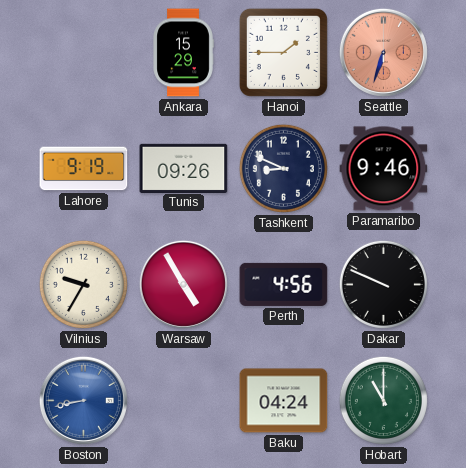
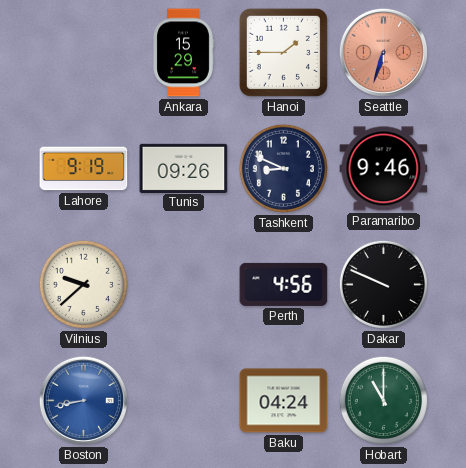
Vilnius: 9:35 -> 9:38
Warsaw: 4:55 -> none
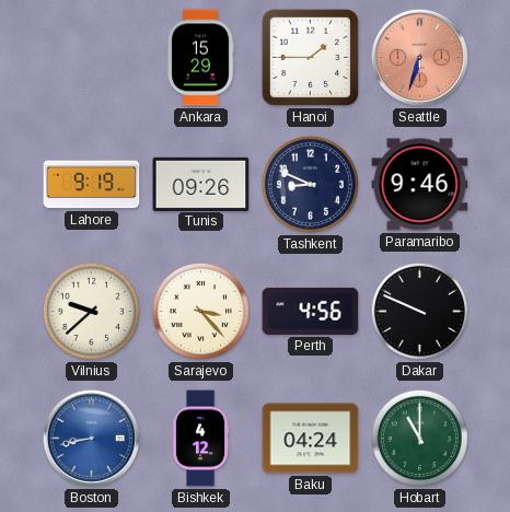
Sarajevo: none -> 3:23
Bishkek: none -> 4:12
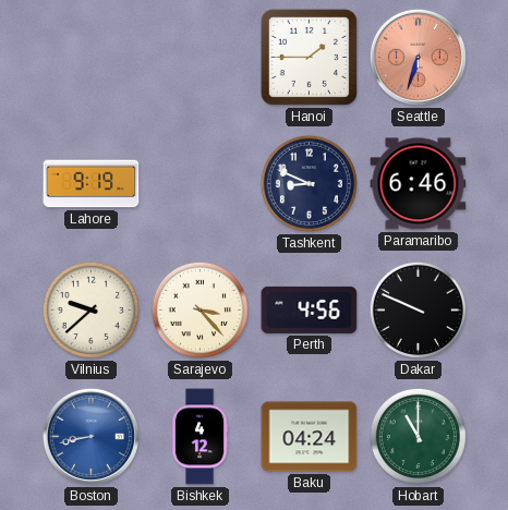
Ankara: 15:29 -> none
Tunis: 09:26 -> none
Paramaribo: 9:46 -> 6:46
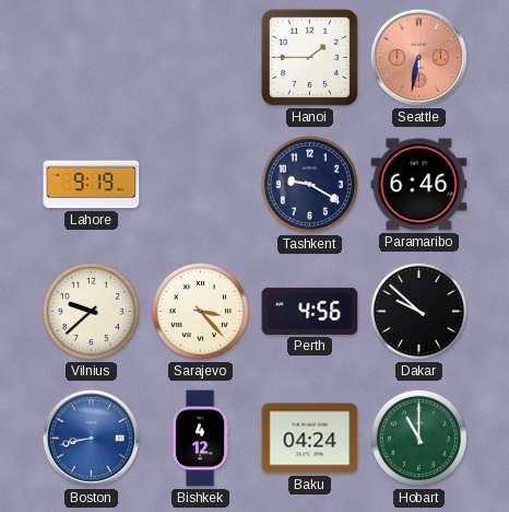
Seattle: 6:33 -> 6:32
Tashkent: 8:49 -> 9:20
Dakar: 9:49 -> 9:52
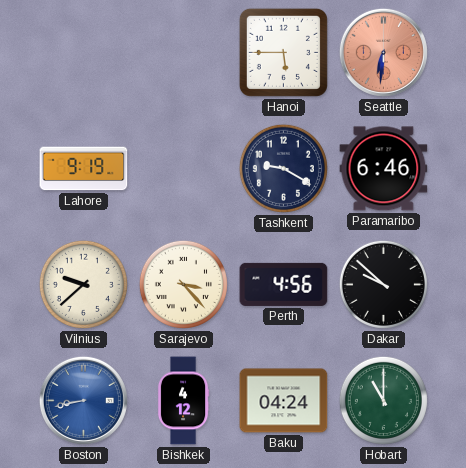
Hanoi: 1:45 -> 5:45
Seattle: 6:32 -> 6:31
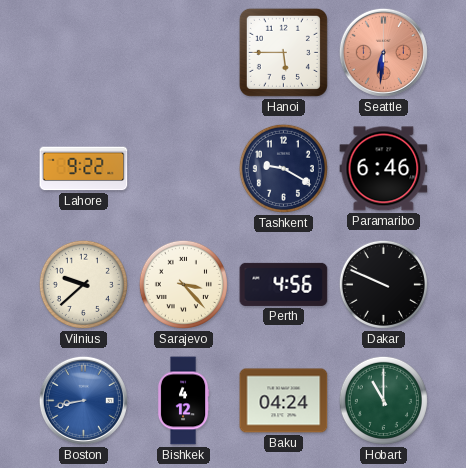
Lahore: 9:19 -> 9:22
Dakar: 9:52 -> 9:49
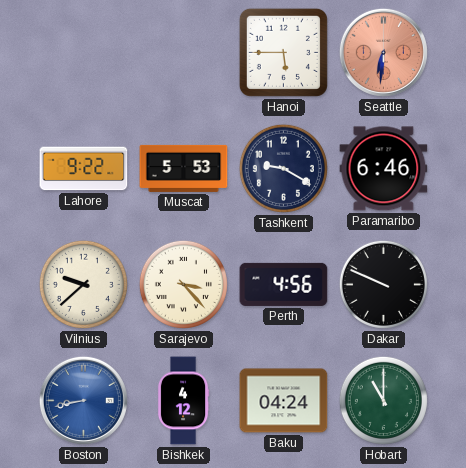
Muscat: none -> 5:53
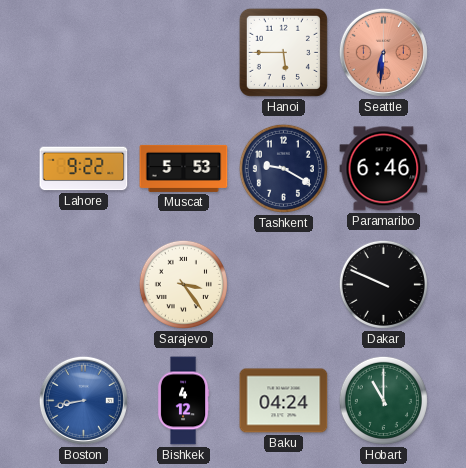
Vilnius: 9:38 -> none
Sarajevo: 3:23 -> 3:24
Perth: 4:56 -> none
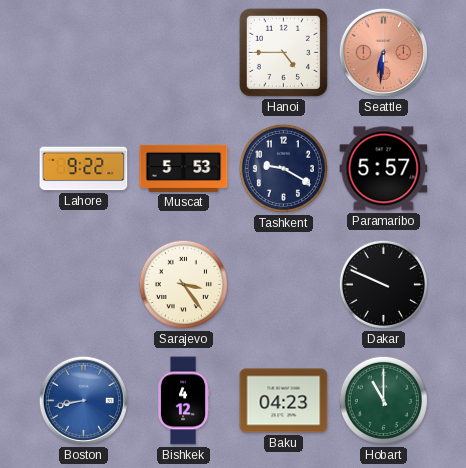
Hanoi: 5:45 -> 4:45
Paramaribo: 6:46 -> 5:57
Baku: 04:24 -> 04:23
